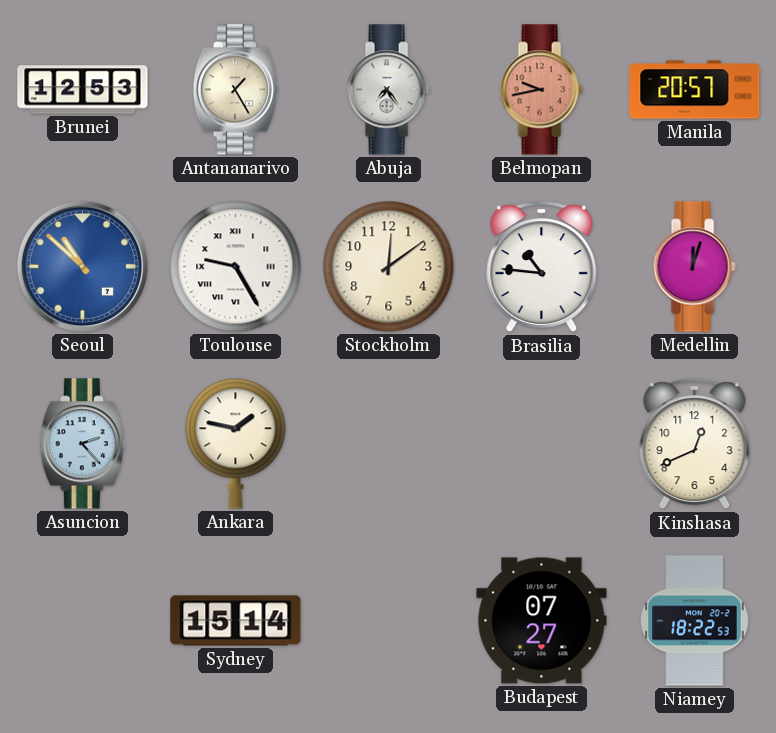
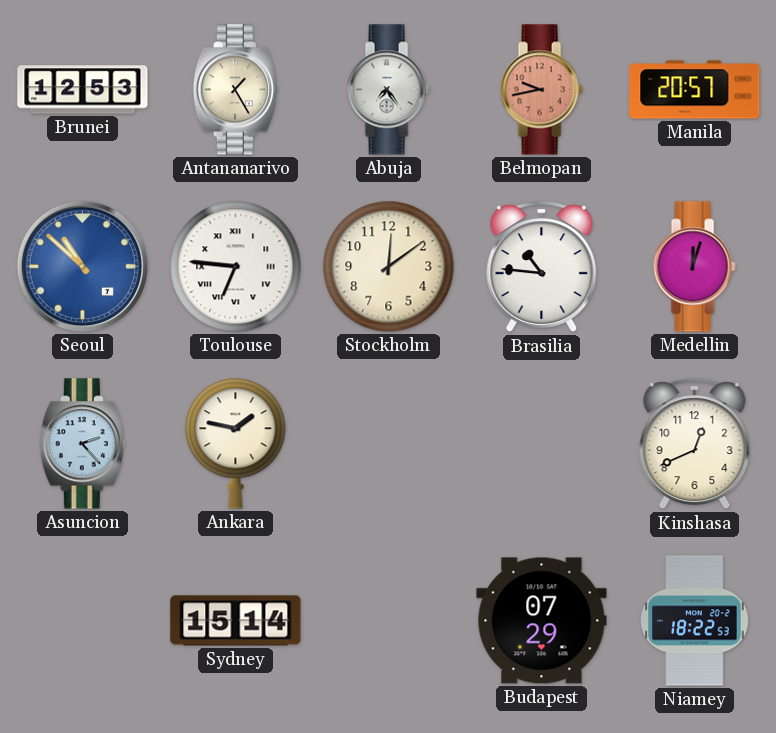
Toulouse: 9:25 -> 6:46
Budapest: 07:27 -> 07:29
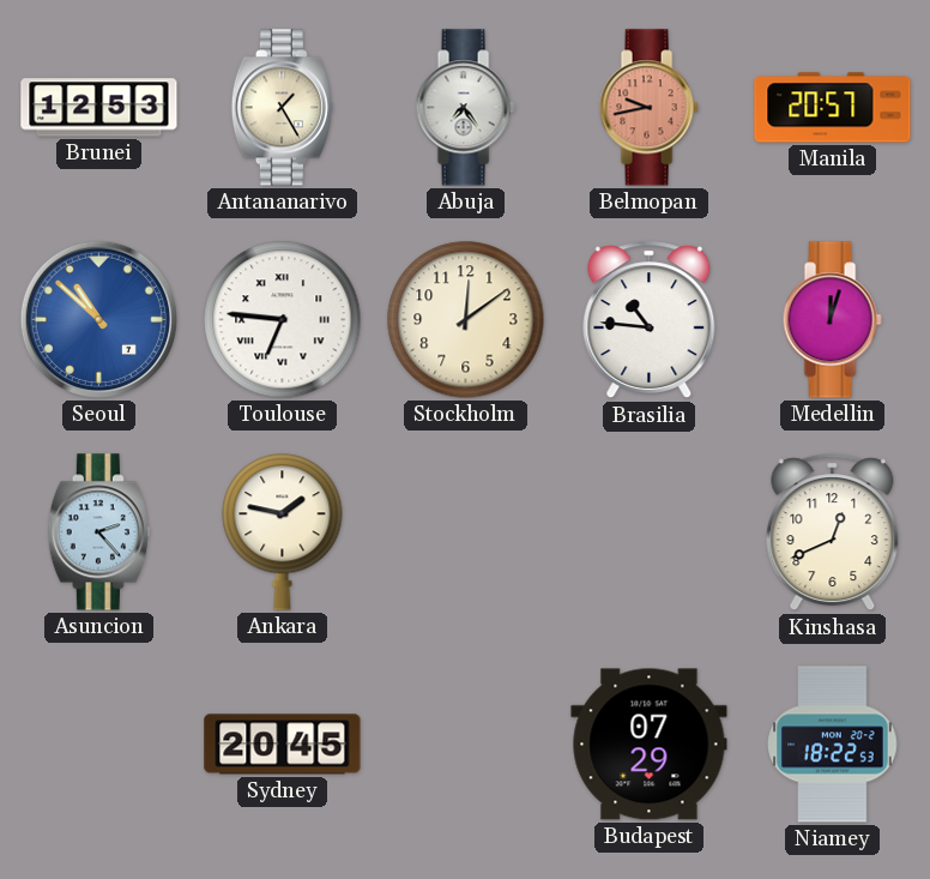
Sydney: 15:14 -> 20:45
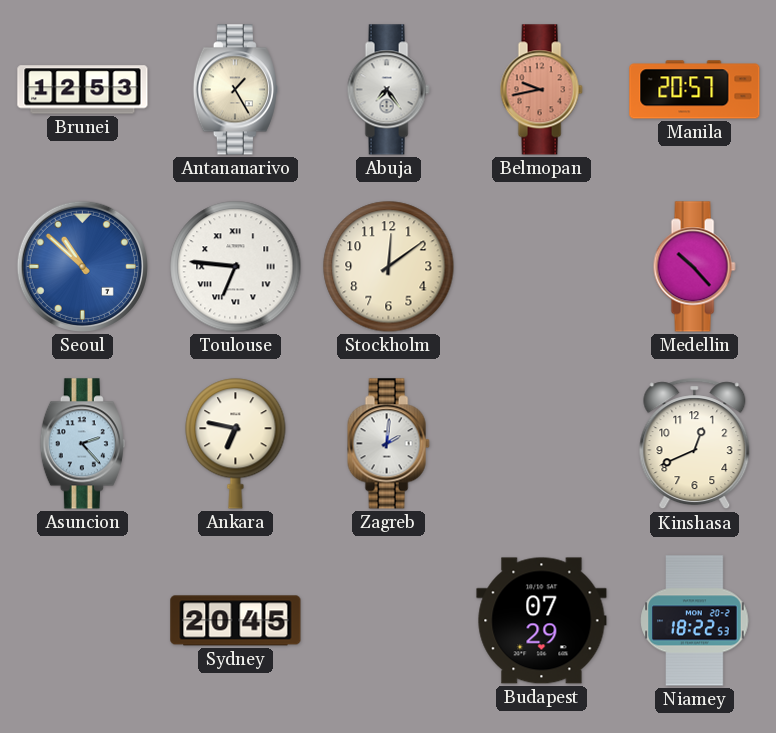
Brasilia: 10:46 -> none
Medellin: 12:03 -> 10:23
Ankara: 1:47 -> 6:47
Zagreb: none -> 2:01
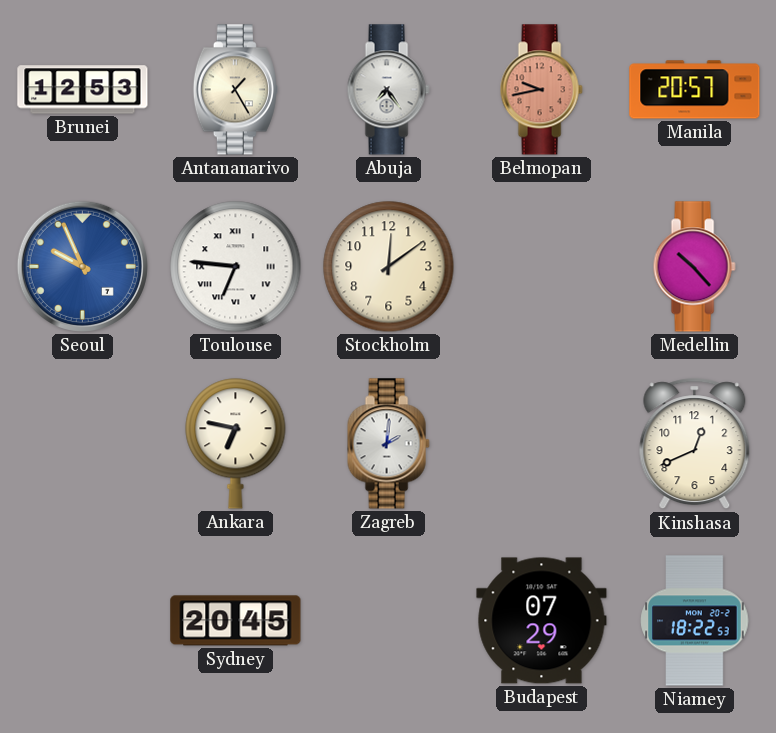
Seoul: 10:52 -> 9:56
Asuncion: 2:23 -> none
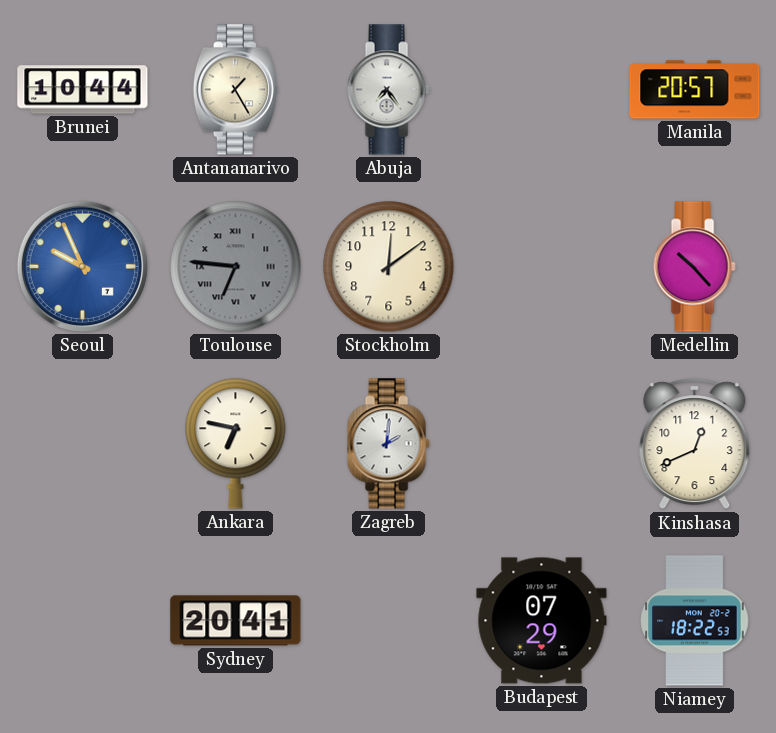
Brunei: 12:53 -> 10:44
Belmopan: 9:43 -> none
Toulouse dial: white -> grey
Sydney: 20:45 -> 20:41
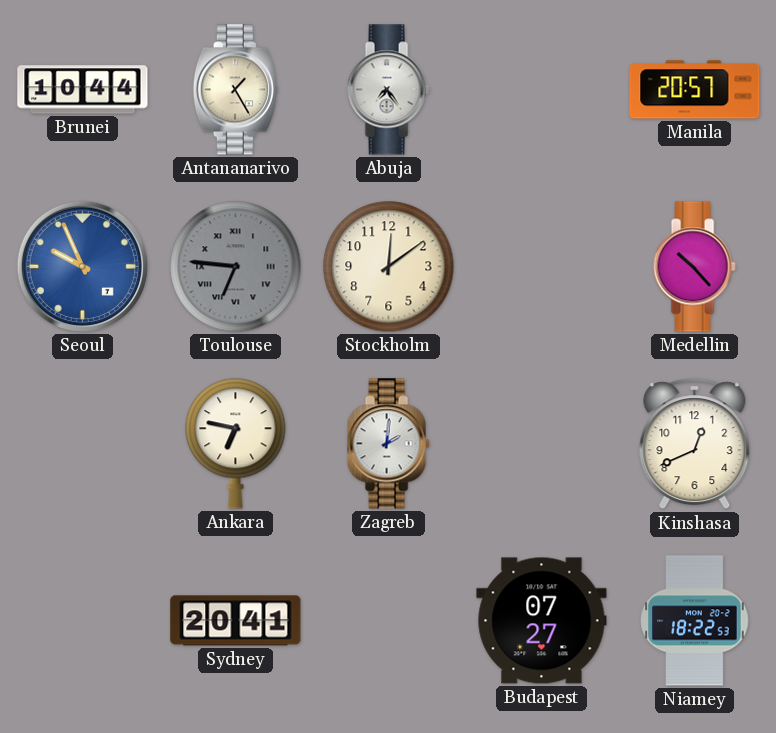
Budapest: 07:29 -> 07:27
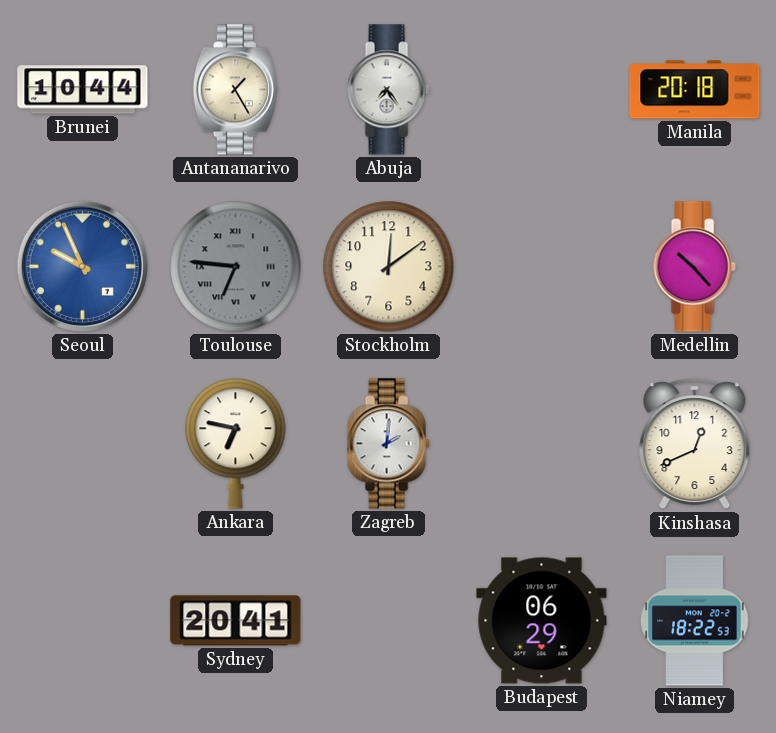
Manila: 20:57 -> 20:18
Budapest: 07:27 -> 06:29
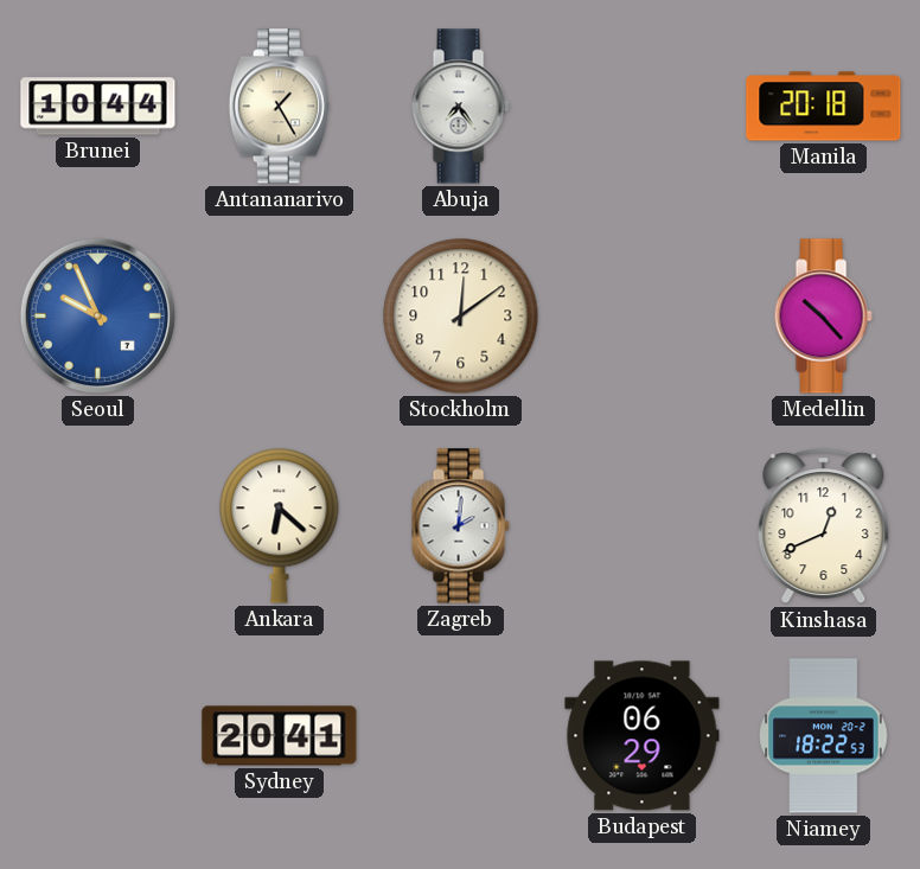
Toulouse: 6:46 -> none
Ankara: 6:47 -> 6:22
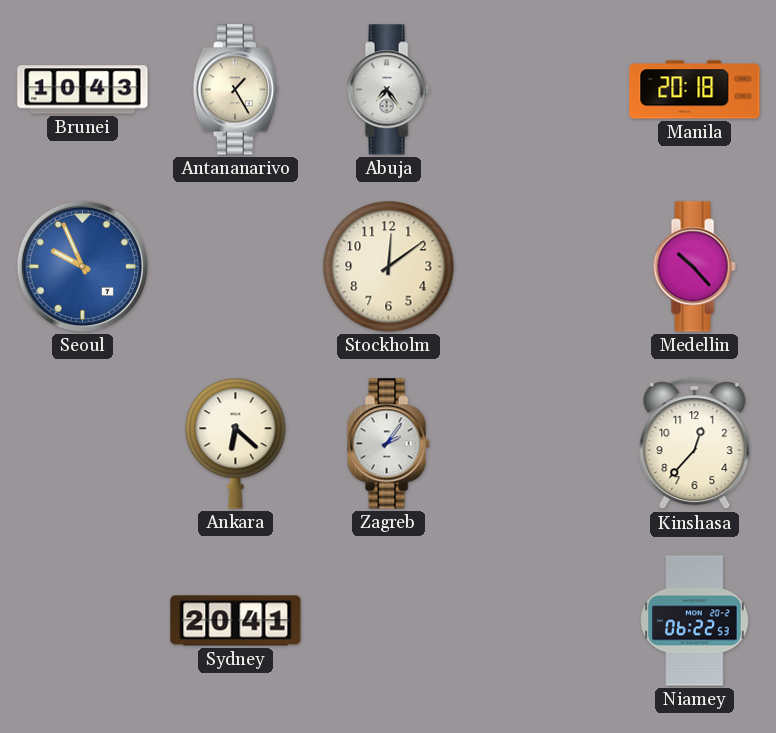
Brunei: 10:44 -> 10:43
Zagreb: 2:01 -> 2:06
Kinshasa: 12:41 -> 12:37
Budapest: 06:29 -> none
Niamey: 18:22 -> 06:22
